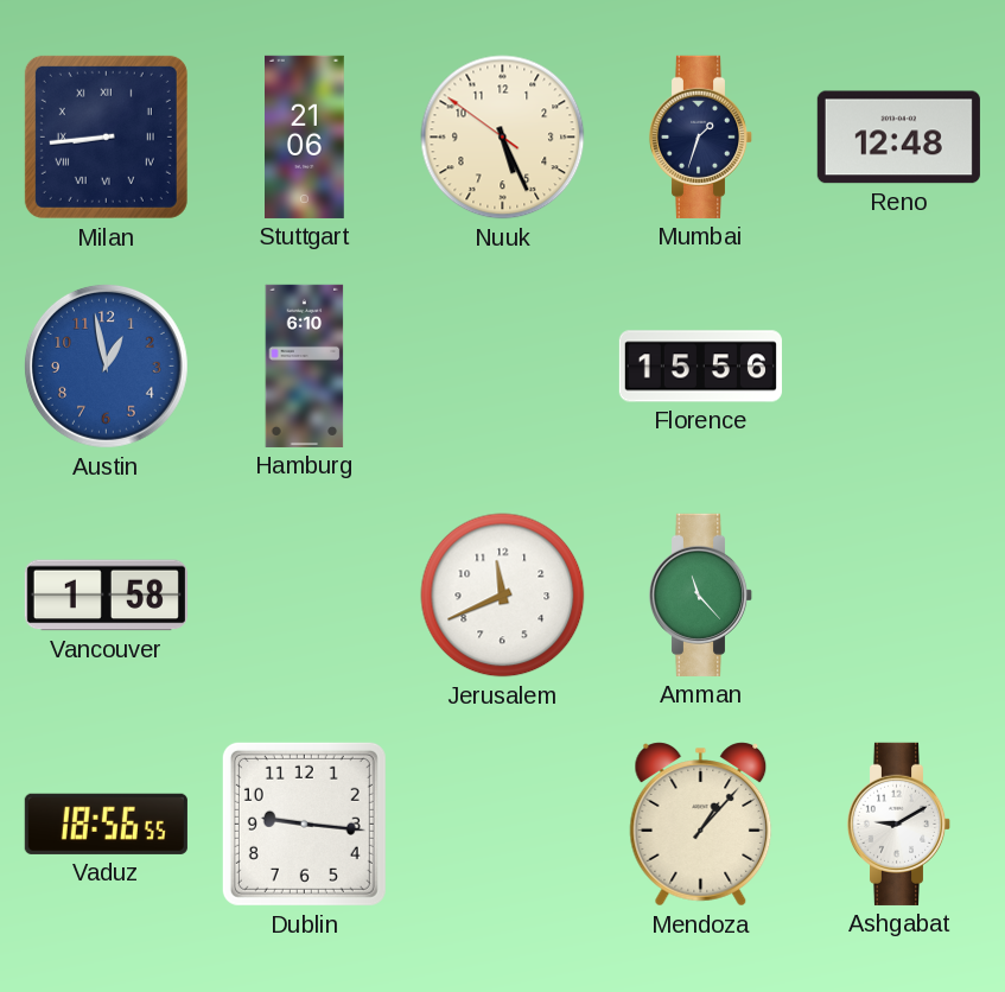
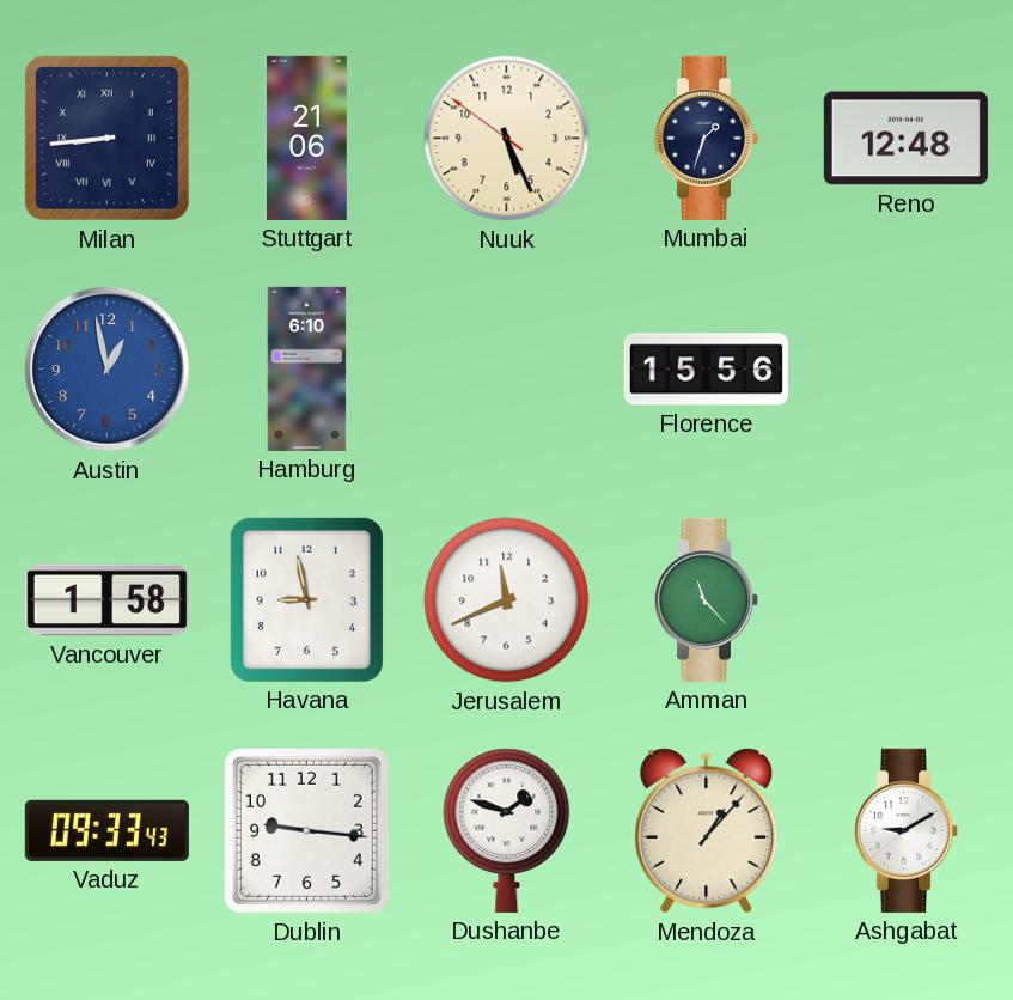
Havana: none -> 8:58
Vaduz: 18:56 -> 09:33
Dushanbe: none -> 1:48
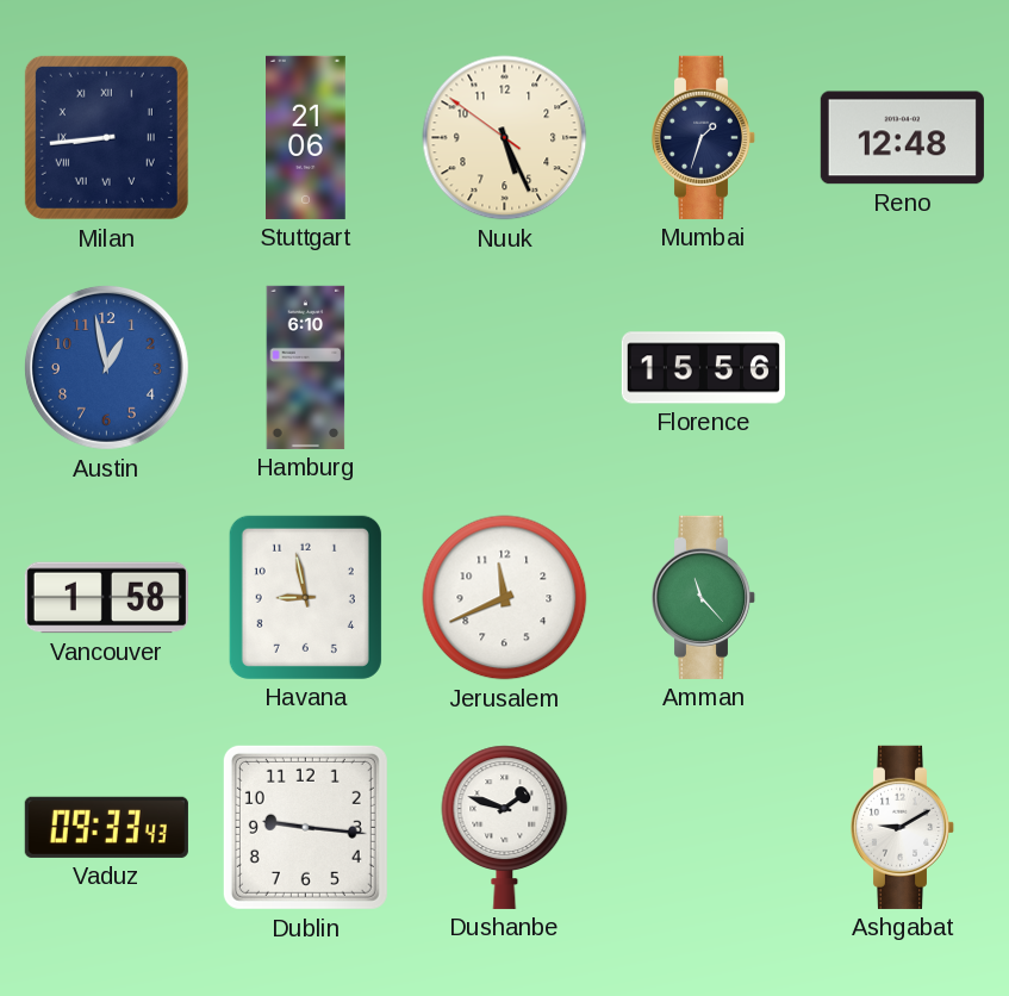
Mendoza: 1:07 -> none
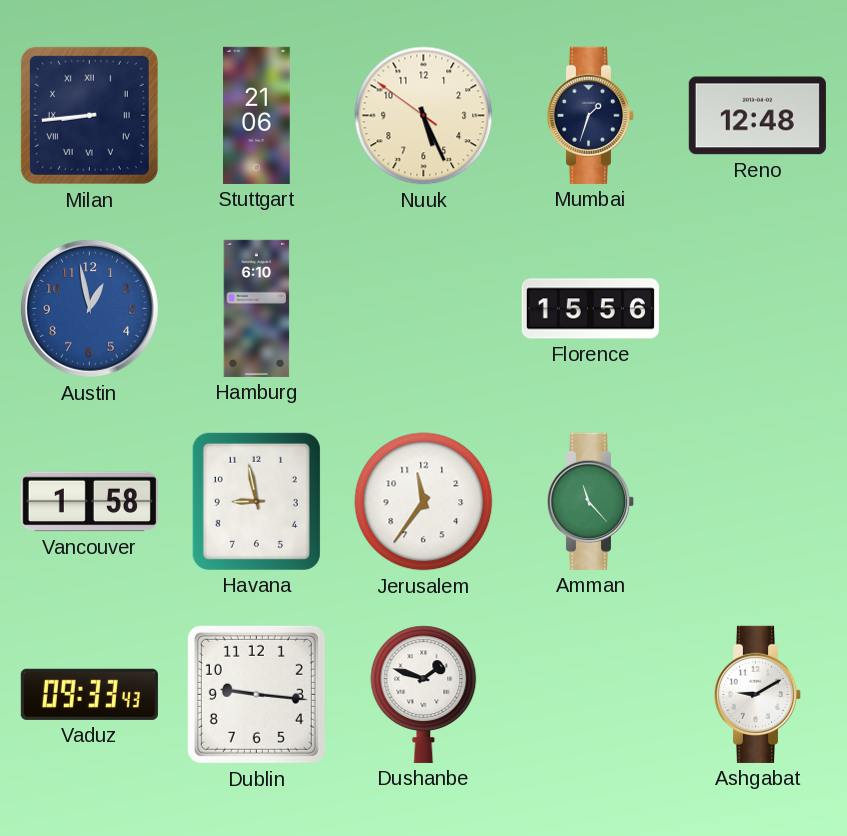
Jerusalem: 11:41 -> 11:36
